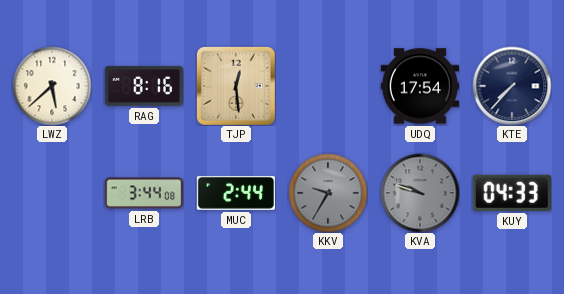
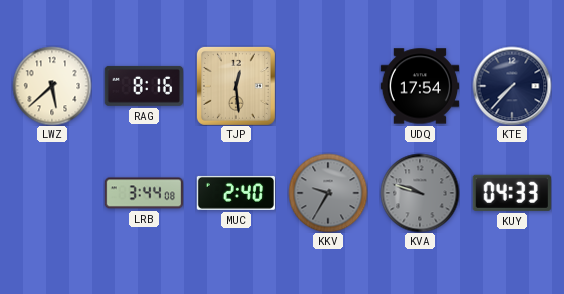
MUC: 2:44 -> 2:40
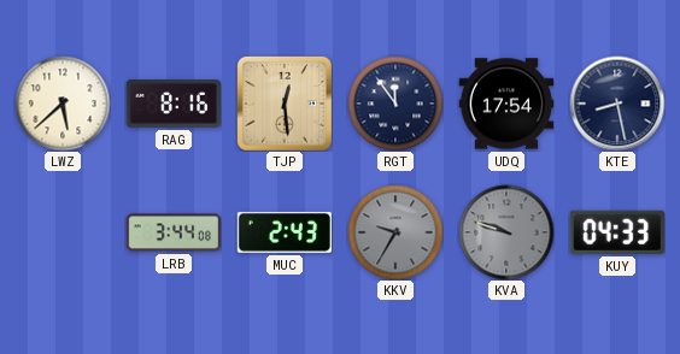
RGT: none -> 11:54
KTE: 7:37 -> 8:28
MUC: 2:40 -> 2:43
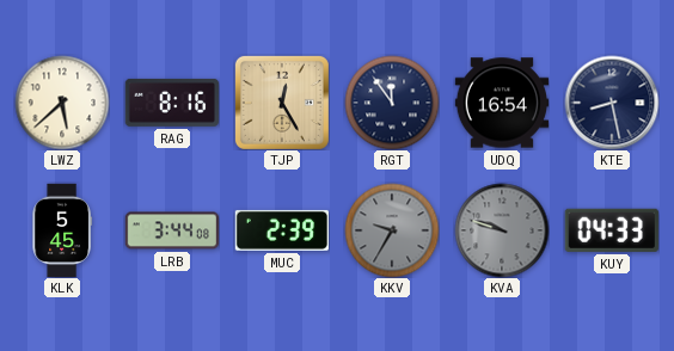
TJP: 12:29 -> 12:25
UDQ: 17:54 -> 16:54
KLK: none -> 5:45
MUC: 2:43 -> 2:39
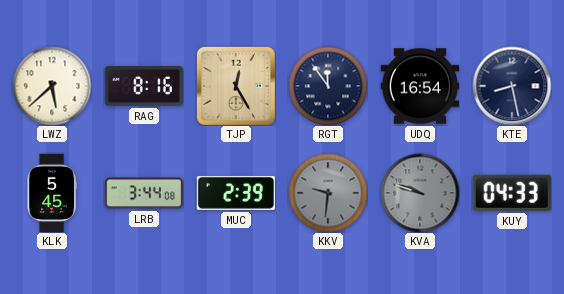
KKV: 9:35 -> 9:31
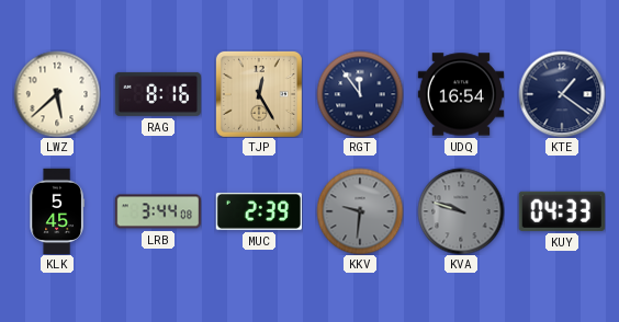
KTE: 8:28 -> 1:21
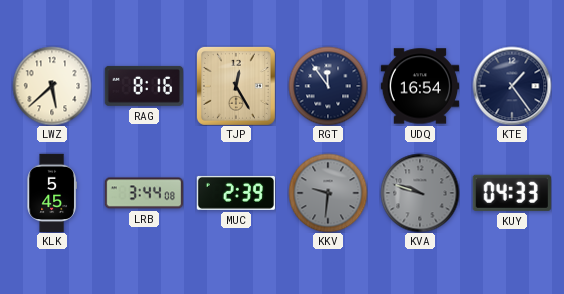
KTE: 1:21 -> 1:24
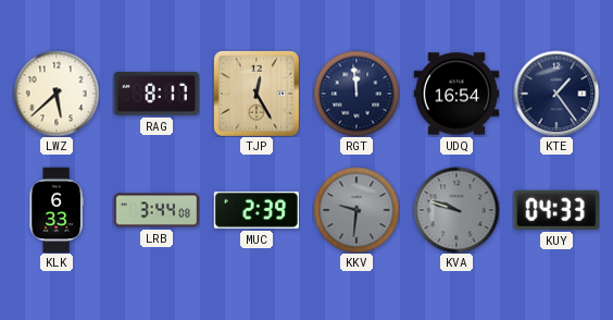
RAG: 8:16 -> 8:17
RGT: 11:54 -> 11:59
KLK: 5:45 -> 6:33
